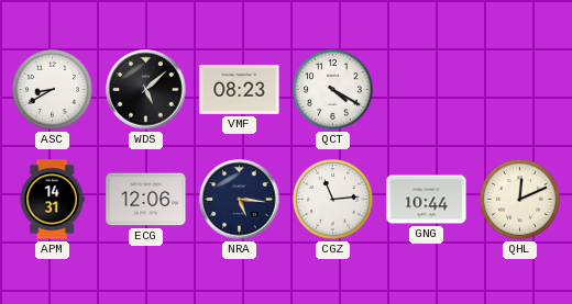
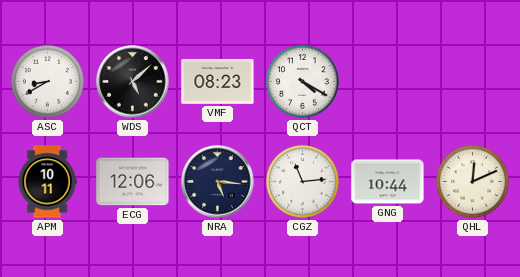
APM: 14:31 -> 10:11
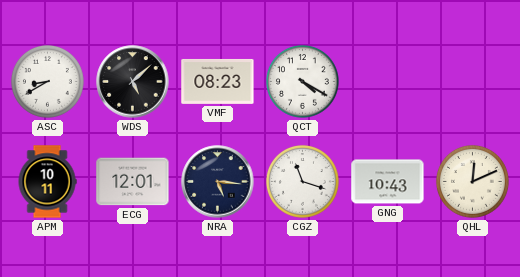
ECG: 12:06 -> 12:01
CGZ: 11:14 -> 11:18
GNG: 10:44 -> 10:43
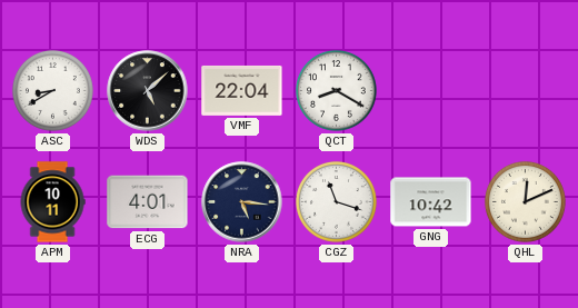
VMF: 08:23 -> 22:04
QCT: 4:20 -> 8:20
ECG: 12:01 -> 4:01
GNG: 10:43 -> 10:42
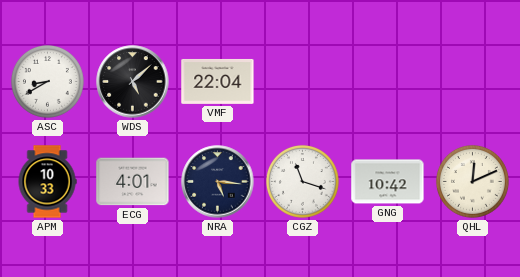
QCT: 8:20 -> none
APM: 10:11 -> 10:33
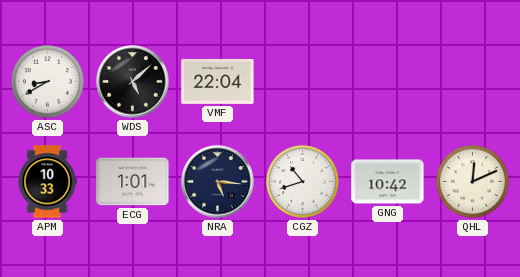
ECG: 4:01 -> 1:01
CGZ: 11:18 -> 10:42
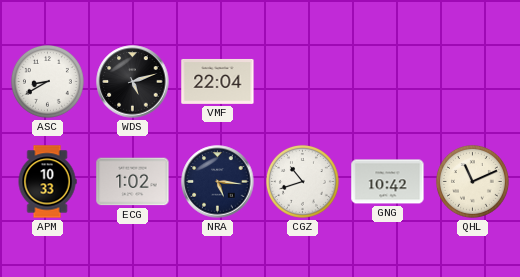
WDS: 5:08 -> 5:12
ECG: 1:01 -> 1:02
QHL: 12:11 -> 11:11
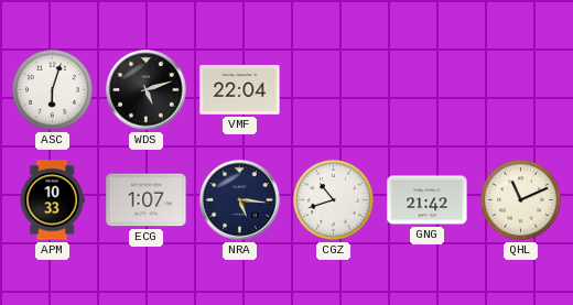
ASC: 8:40 -> 6:03
ECG: 1:02 -> 1:07
GNG: 10:42 -> 21:42
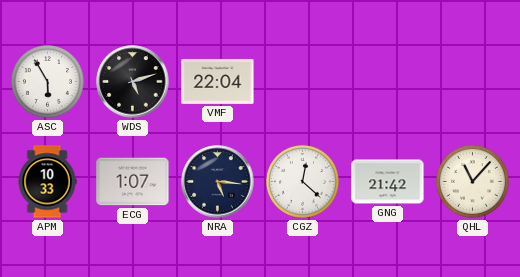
ASC: 6:03 -> 5:55
CGZ: 10:42 -> 12:22
QHL: 11:11 -> 11:07
